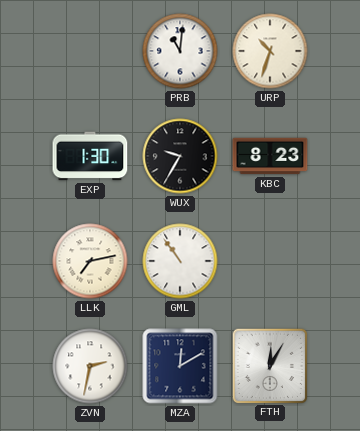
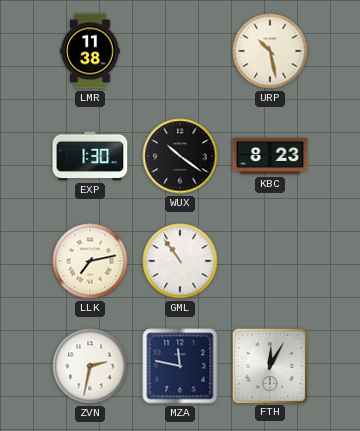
LMR: none -> 11:38
PRB: 11:01 -> none
URP: 10:33 -> 10:28
WUX: 9:35 -> 10:21
MZA: 12:10 -> 11:47
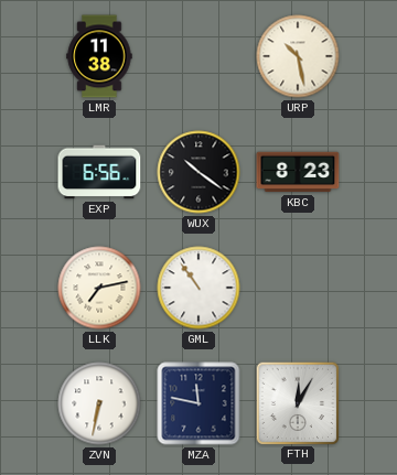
EXP: 1:30 -> 6:56
ZVN: 2:32 -> 6:32
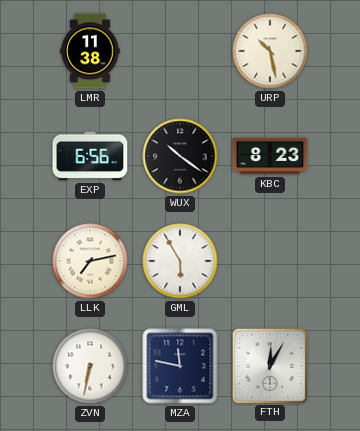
GML: 10:54 -> 5:55
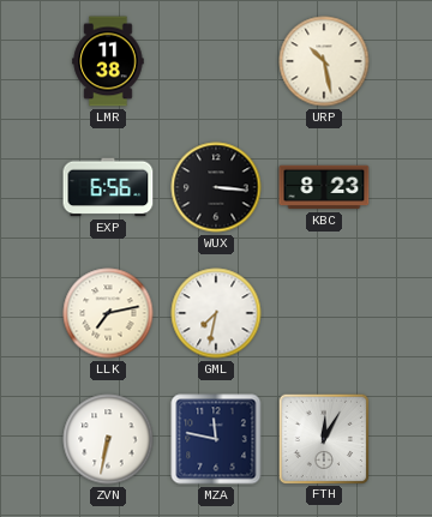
WUX: 10:21 -> 3:16
GML: 5:55 -> 7:32
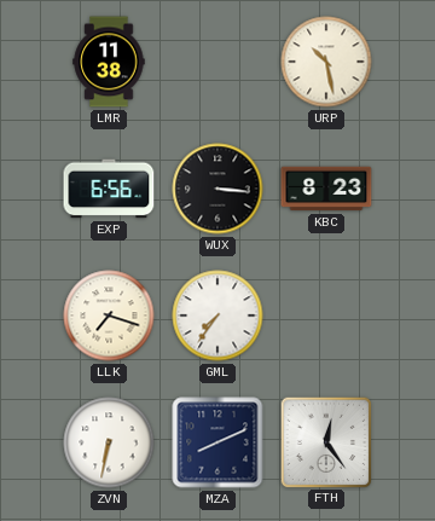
LLK: 7:13 -> 7:18
GML: 7:32 -> 7:36
MZA: 11:47 -> 8:11
FTH: 12:05 -> 12:24
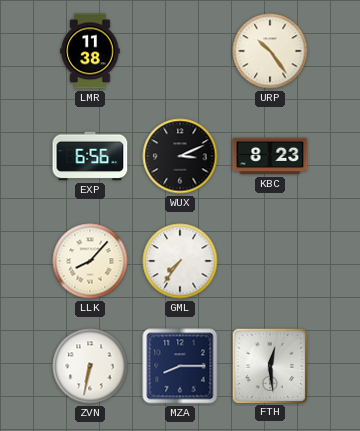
URP: 10:28 -> 10:24
WUX: 3:16 -> 3:11
LLK: 7:18 -> 8:07
MZA: 8:11 -> 8:15
FTH: 12:24 -> 12:29
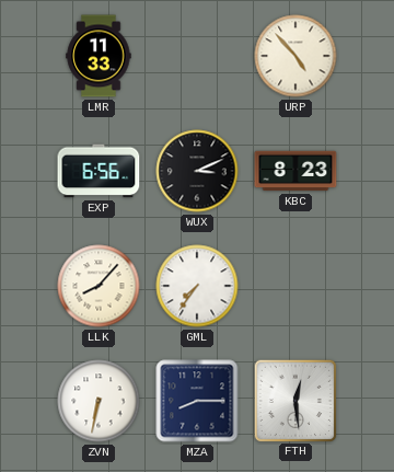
LMR: 11:38 -> 11:33
URP: 10:24 -> 4:53
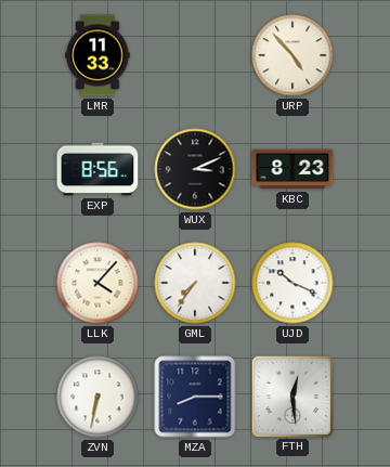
EXP: 6:56 -> 8:56
LLK: 8:07 -> 4:07
UJD: none -> 10:19
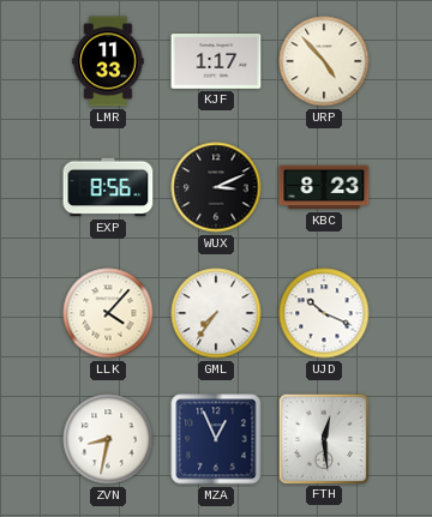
KJF: none -> 1:17
ZVN: 6:32 -> 8:32
MZA: 8:15 -> 12:56
